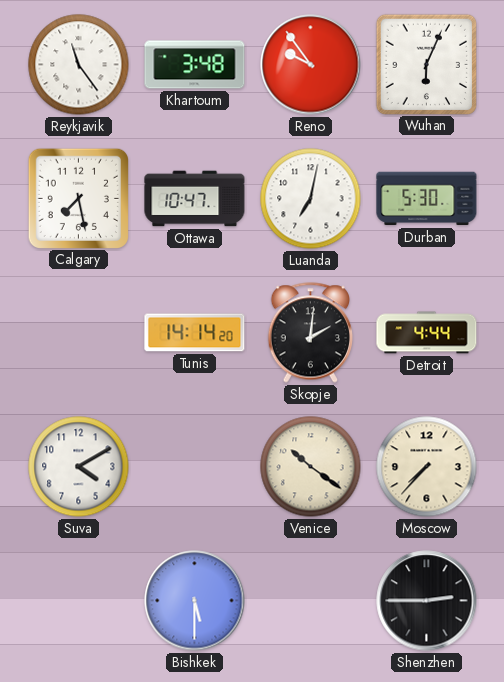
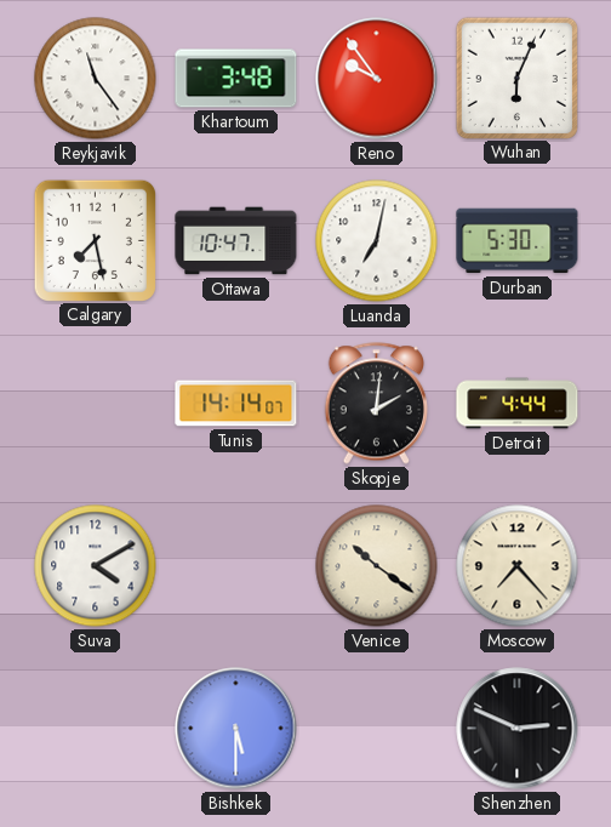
Tunis: 14:14:20 -> 14:14:07
Moscow: 7:37 -> 7:23
Shenzhen: 2:45 -> 2:49
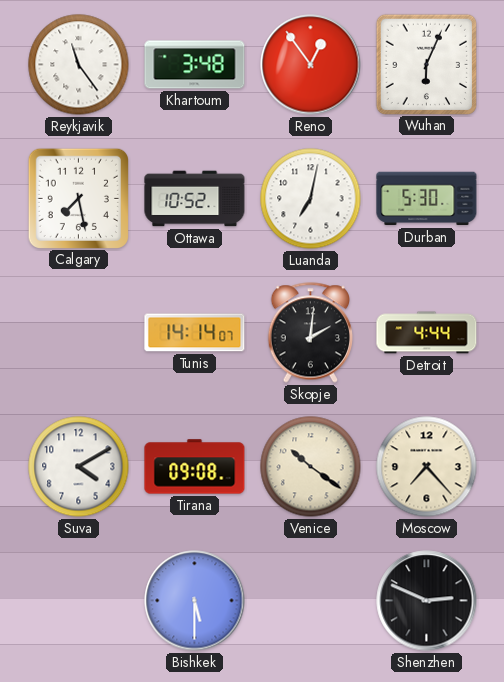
Reno: 9:54 -> 12:54
Ottawa: 10:47 -> 10:52
Tirana: none -> 09:08
